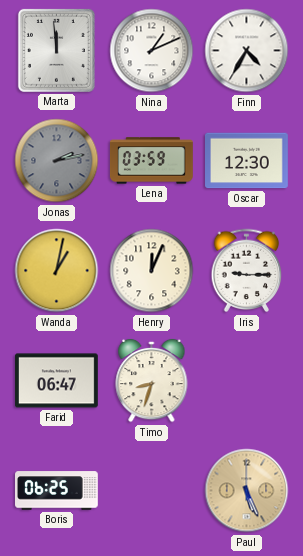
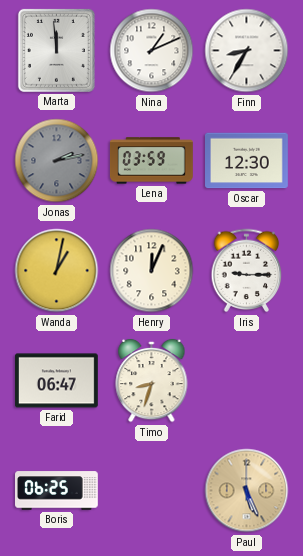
Finn: 4:35 -> 8:35
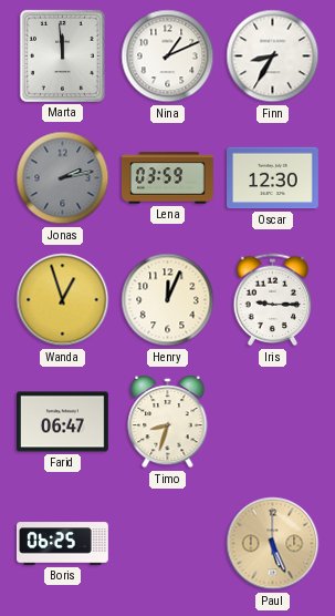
Wanda: 1:02 -> 12:57
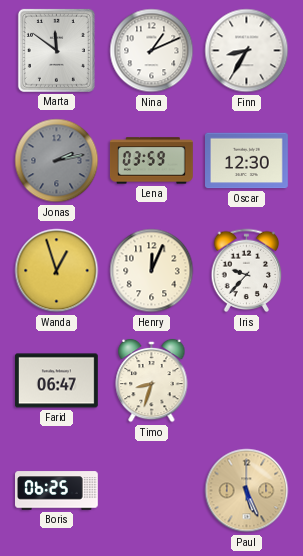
Marta: 11:59 -> 11:51
Iris: 9:15 -> 9:37
